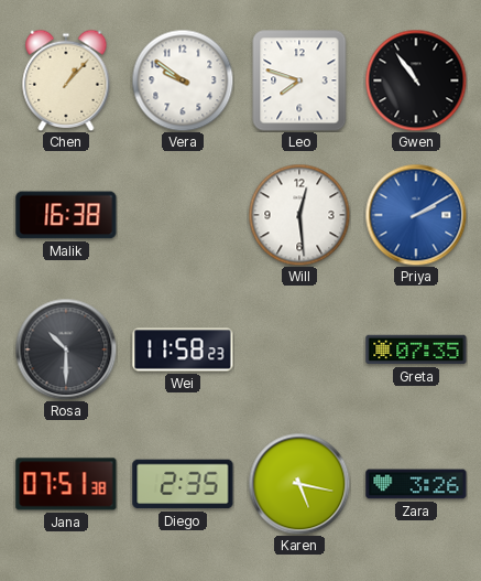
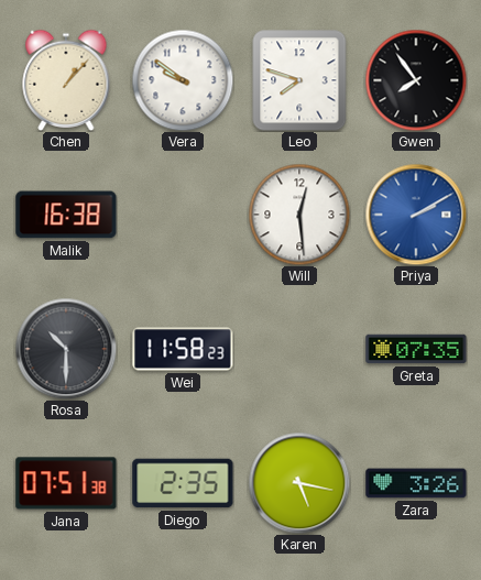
Gwen: 10:54 -> 7:54
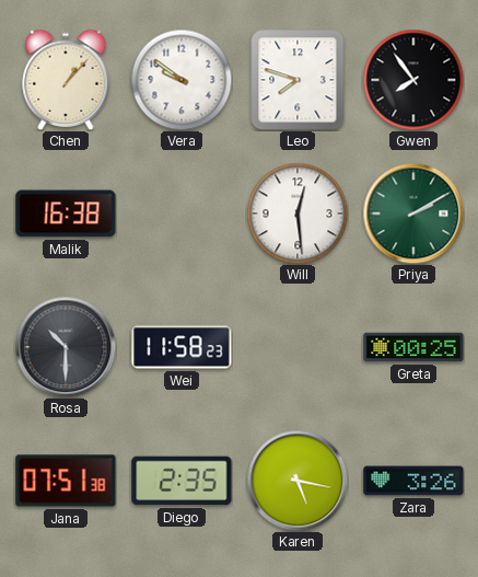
Priya dial: blue -> green
Greta: 07:35 -> 00:25
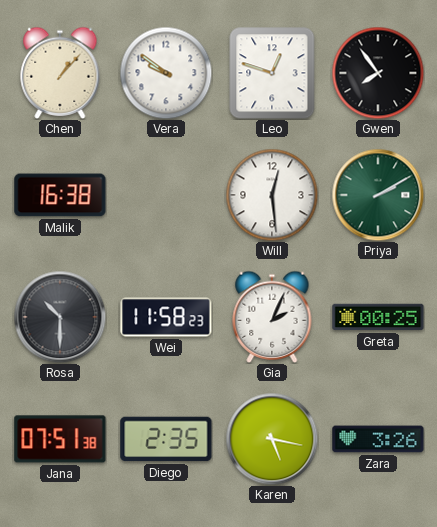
Leo: 7:48 -> 12:48
Gia: none -> 2:04
